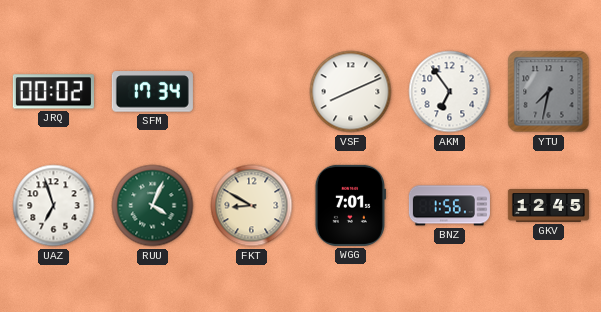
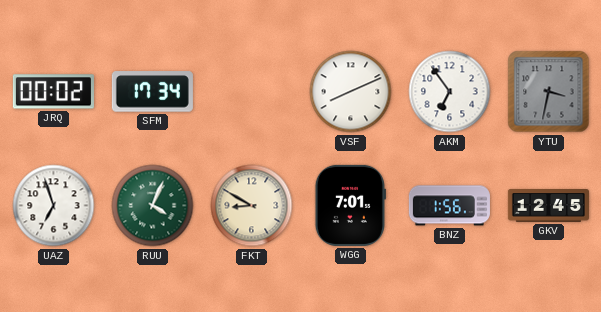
YTU: 7:32 -> 3:32
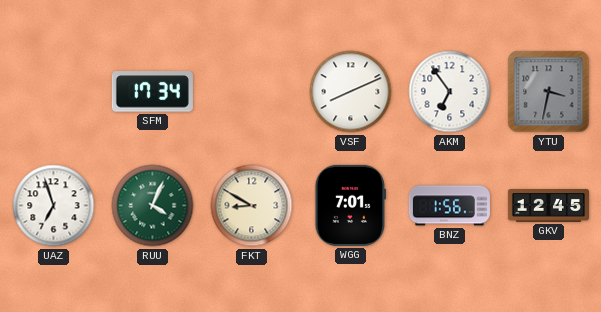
JRQ: 00:02 -> none
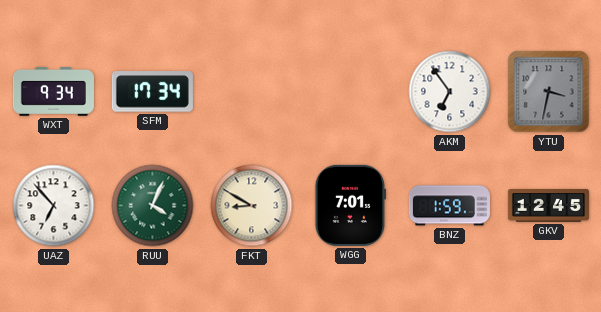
WXT: none -> 9:34
VSF: 8:11 -> none
UAZ: 6:57 -> 6:53
BNZ: 1:56 -> 1:59
